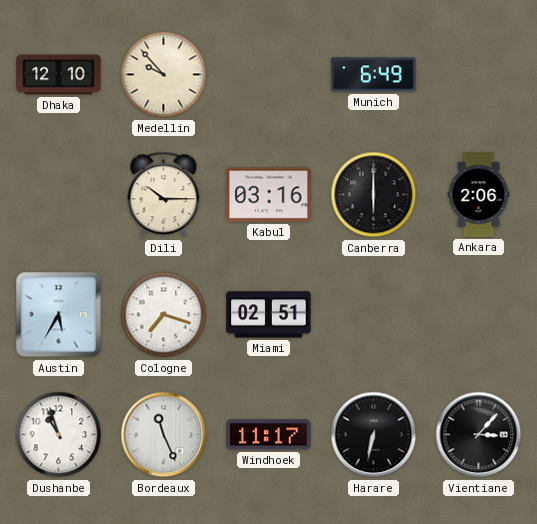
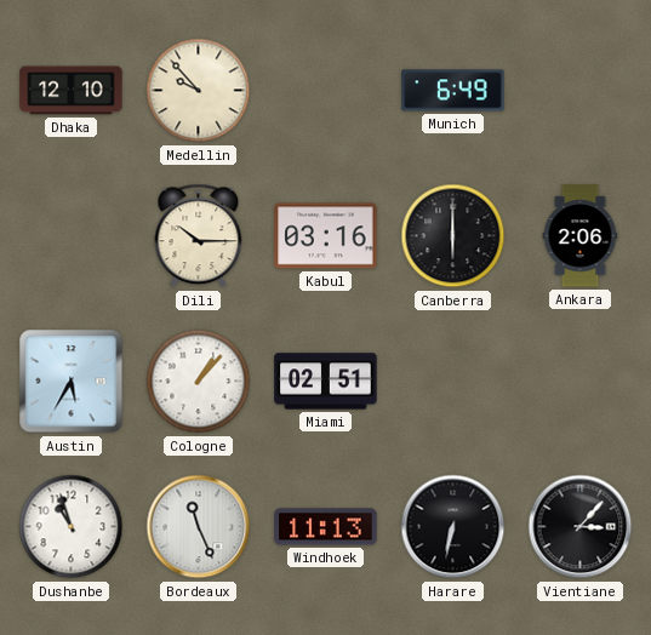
Cologne: 7:18 -> 1:07
Windhoek: 11:17 -> 11:13
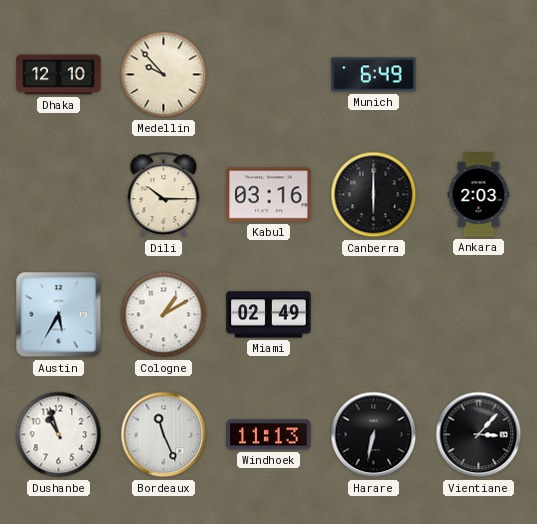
Ankara: 2:06 -> 2:03
Cologne: 1:07 -> 1:10
Miami: 02:51 -> 02:49
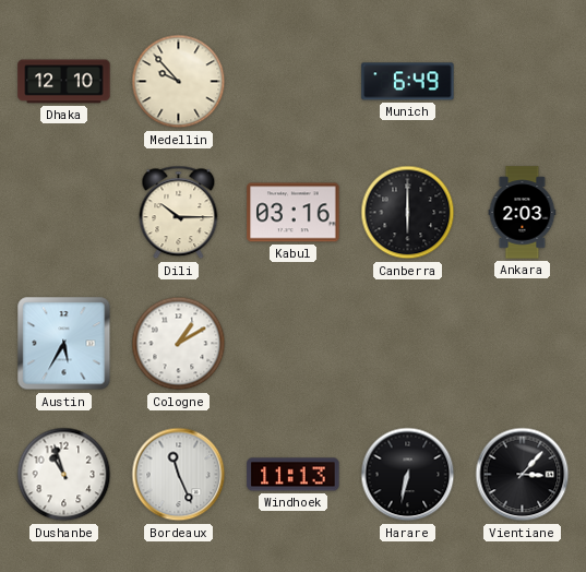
Miami: 02:49 -> none
